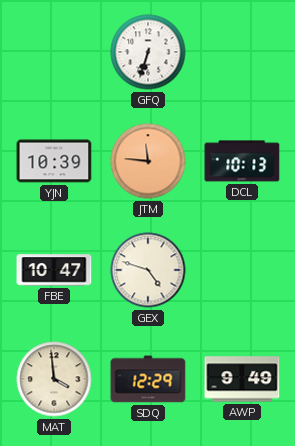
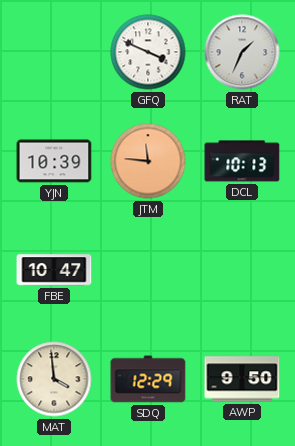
GFQ: 6:33 -> 3:49
RAT: none -> 1:34
GEX: 4:48 -> none
AWP: 9:49 -> 9:50
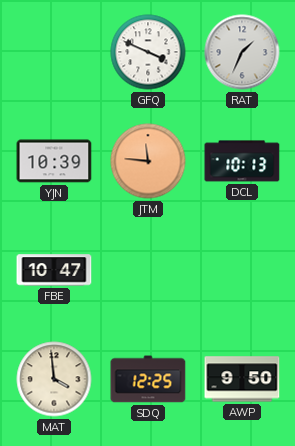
SDQ: 12:29 -> 12:25
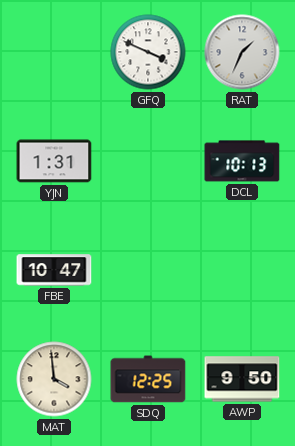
YJN: 10:39 -> 1:31
JTM: 11:46 -> none
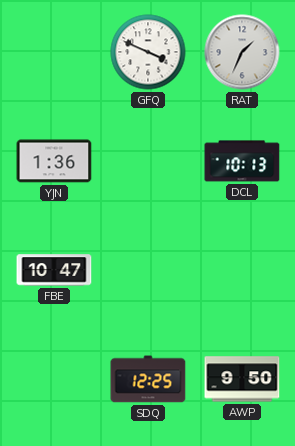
YJN: 1:31 -> 1:36
MAT: 3:59 -> none
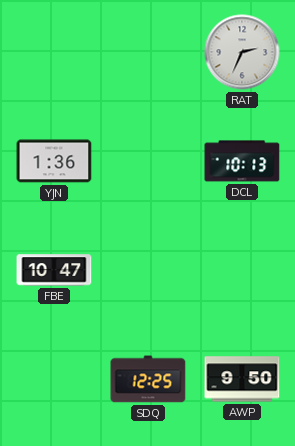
GFQ: 3:49 -> none
RAT: 1:34 -> 2:34
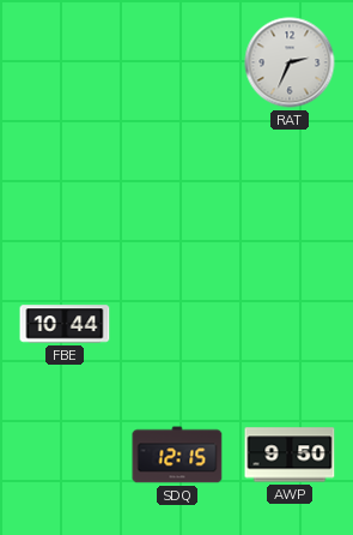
YJN: 1:36 -> none
DCL: 10:13 -> none
FBE: 10:47 -> 10:44
SDQ: 12:25 -> 12:15
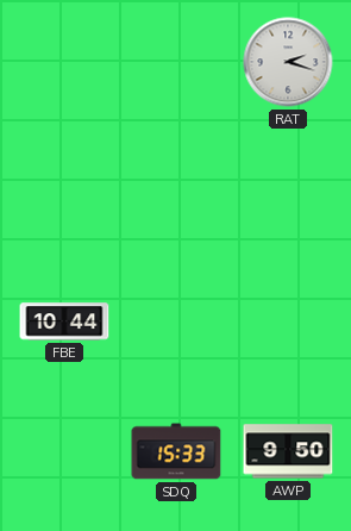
RAT: 2:34 -> 2:18
SDQ: 12:15 -> 15:33
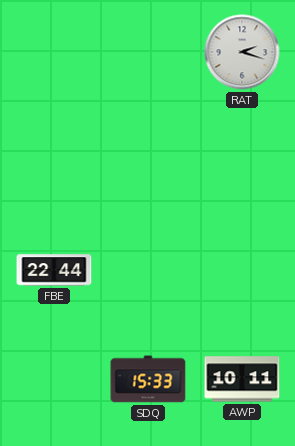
FBE: 10:44 -> 22:44
AWP: 9:50 -> 10:11
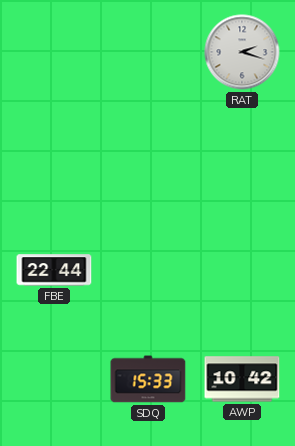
AWP: 10:11 -> 10:42
